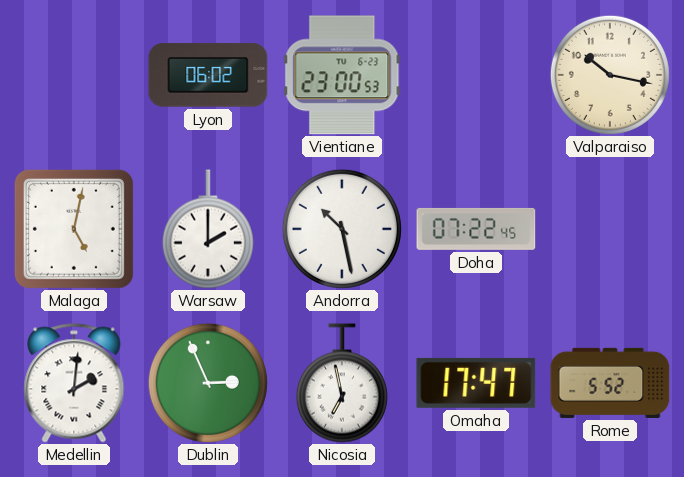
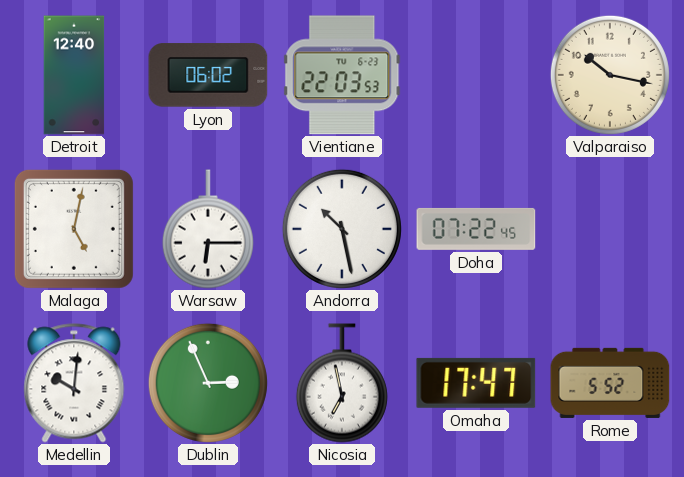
Detroit: none -> 12:40
Vientiane: 23:00 -> 22:03
Warsaw: 2:00 -> 6:15
Medellin: 2:01 -> 10:01
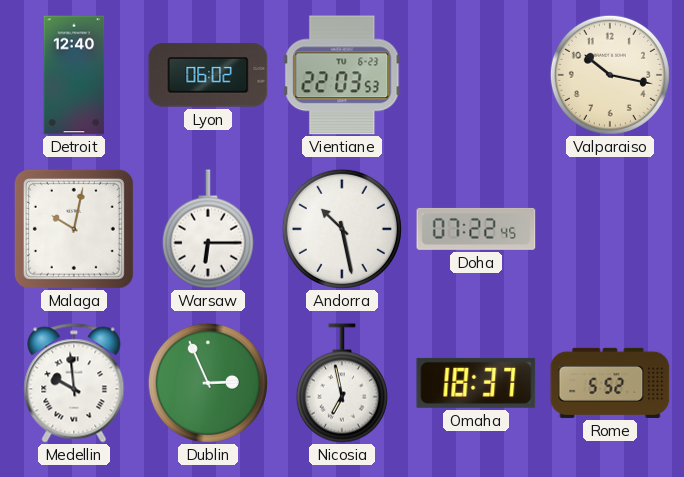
Malaga: 5:02 -> 10:02
Medellin: 10:01 -> 9:59
Omaha: 17:47 -> 18:37
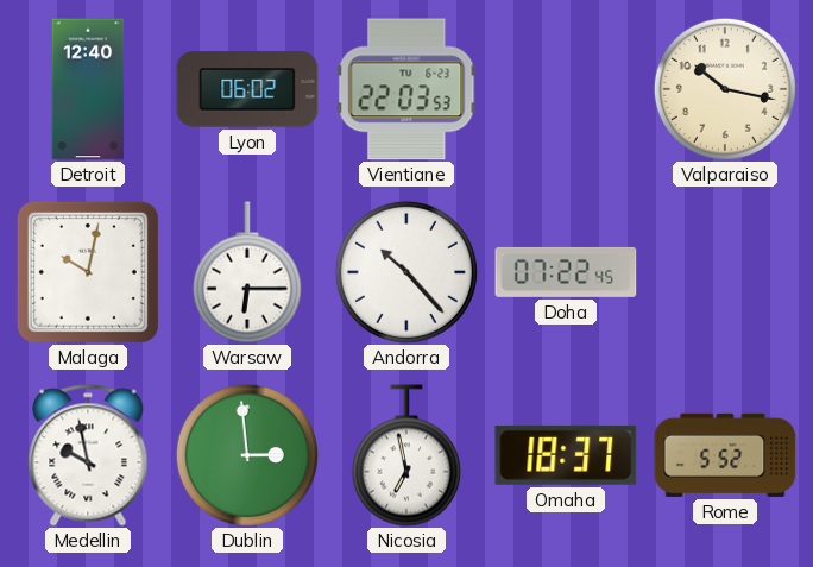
Andorra: 10:28 -> 10:23
Medellin: 9:59 -> 9:58
Dublin: 2:56 -> 2:59
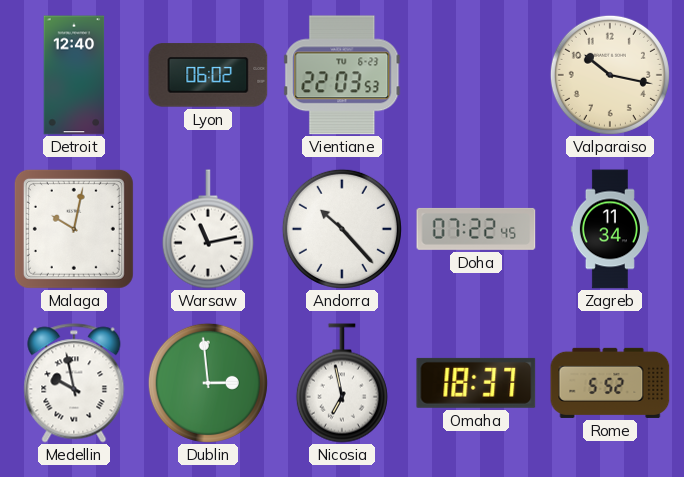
Warsaw: 6:15 -> 11:13
Zagreb: none -> 11:34
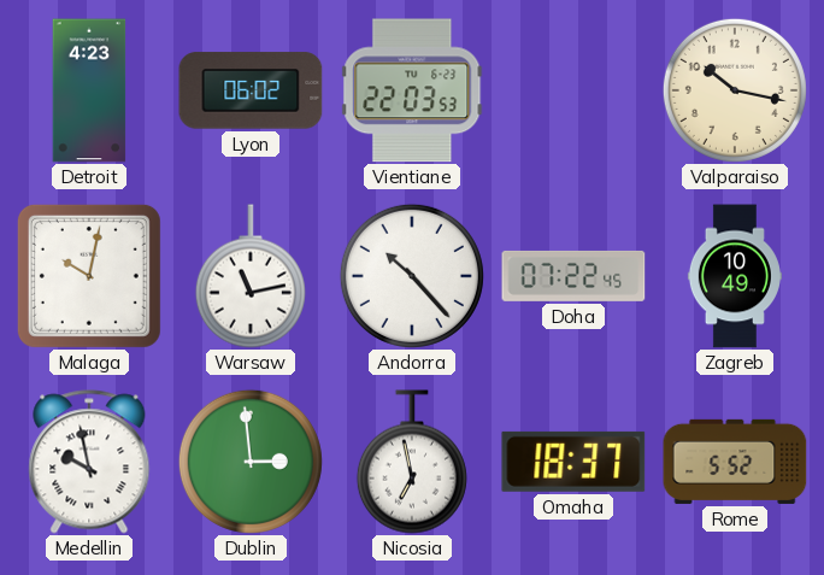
Detroit: 12:40 -> 4:23
Zagreb: 11:34 -> 10:49
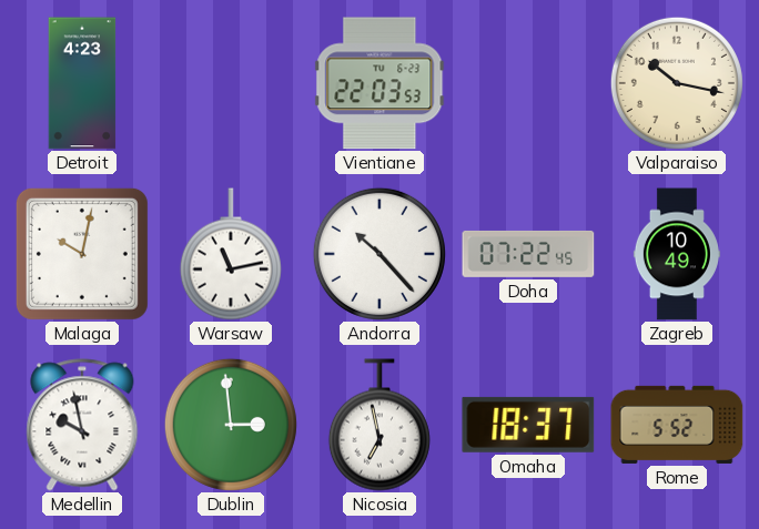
Lyon: 06:02 -> none
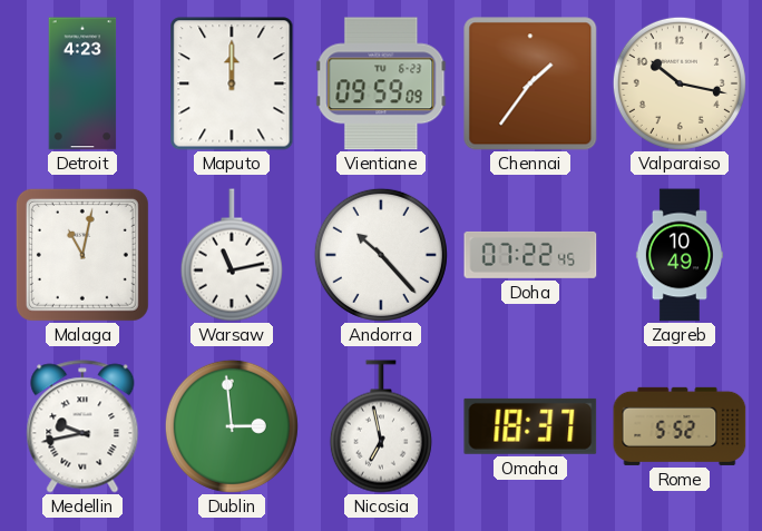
Maputo: none -> 12:00
Vientiane: 22:03 -> 09:59
Chennai: none -> 1:36
Malaga: 10:02 -> 11:02
Medellin: 9:58 -> 9:43
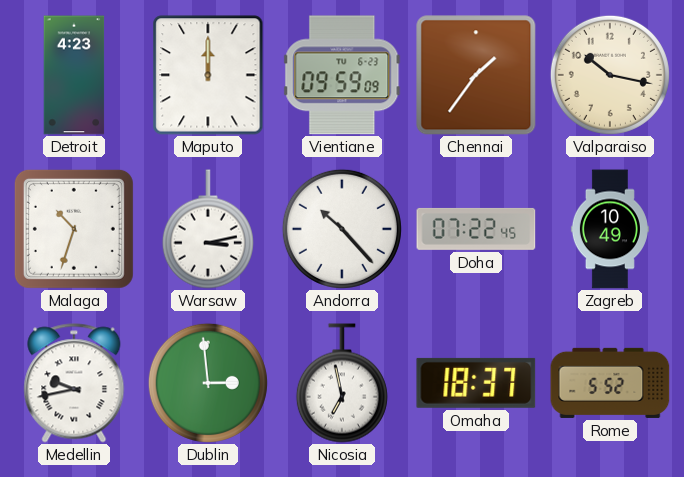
Malaga: 11:02 -> 10:33
Warsaw: 11:13 -> 3:13
